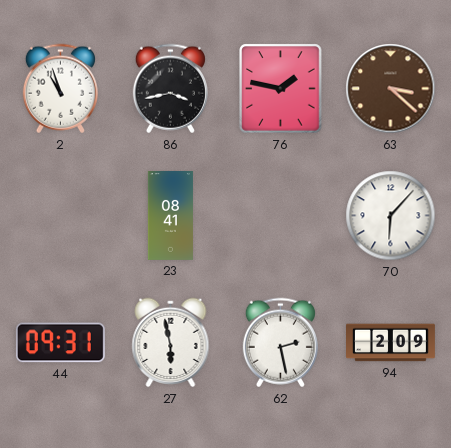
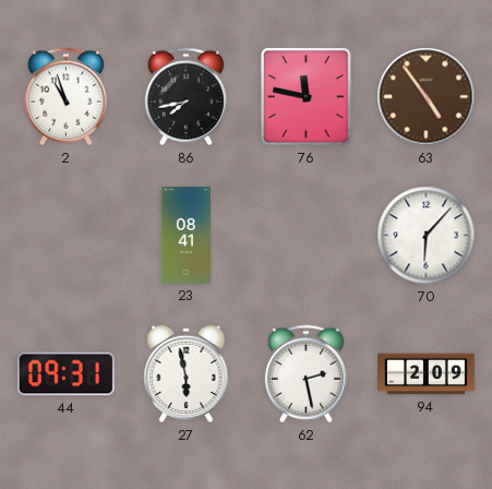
86: 3:43 -> 7:43
76: 1:47 -> 11:47
63: 3:22 -> 4:54
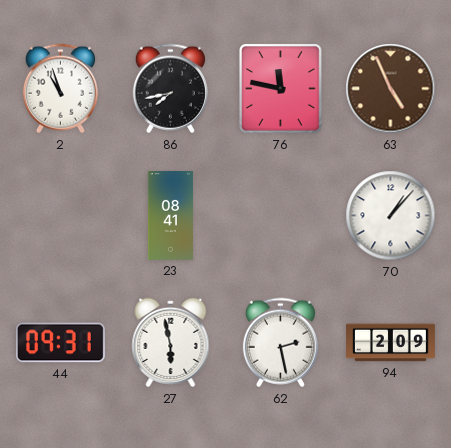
63: 4:54 -> 4:56
70: 6:07 -> 1:07
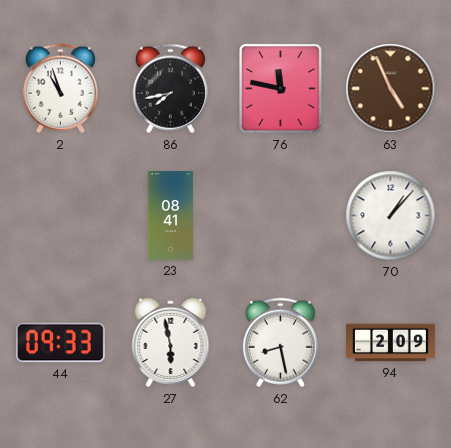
44: 09:31 -> 09:33
62: 2:28 -> 8:28
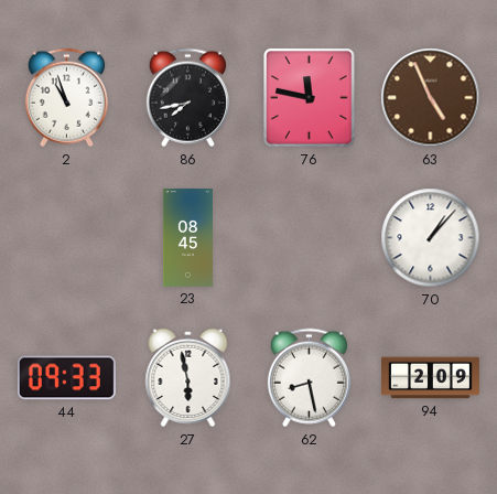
23: 08:41 -> 08:45
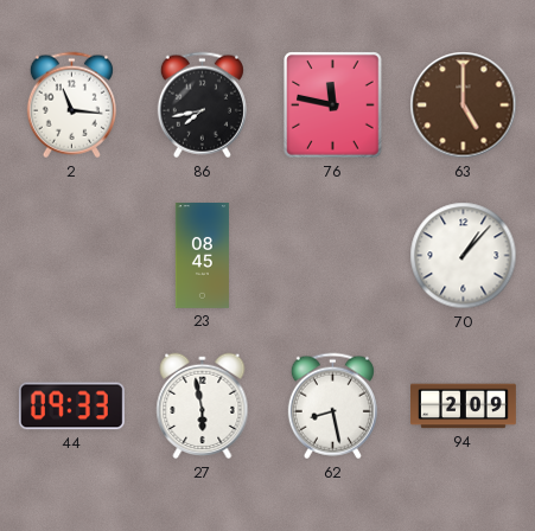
2: 10:57 -> 11:16
63: 4:56 -> 5:00
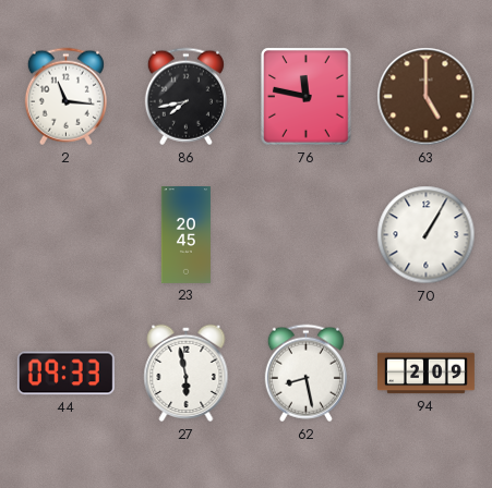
23: 08:45 -> 20:45
70: 1:07 -> 1:05
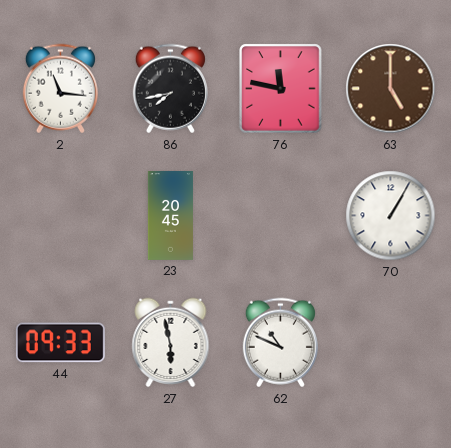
62: 8:28 -> 10:49
94: 2:09 -> none
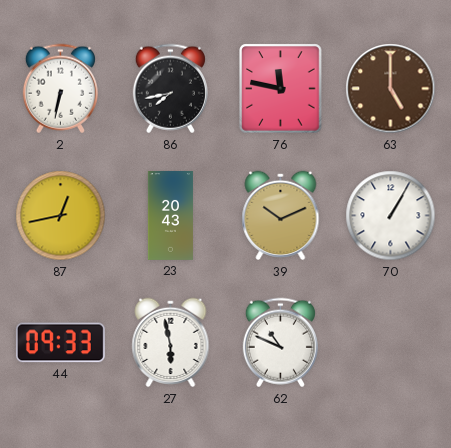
2: 11:16 -> 6:32
87: none -> 12:43
23: 20:45 -> 20:43
39: none -> 10:11
